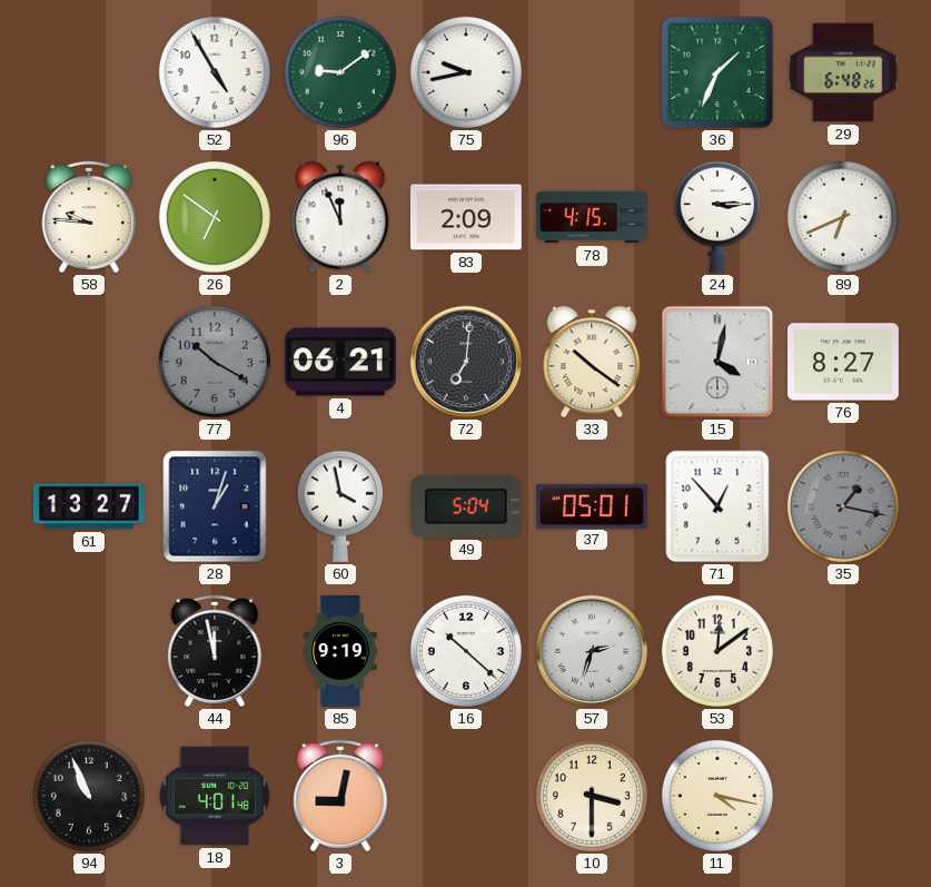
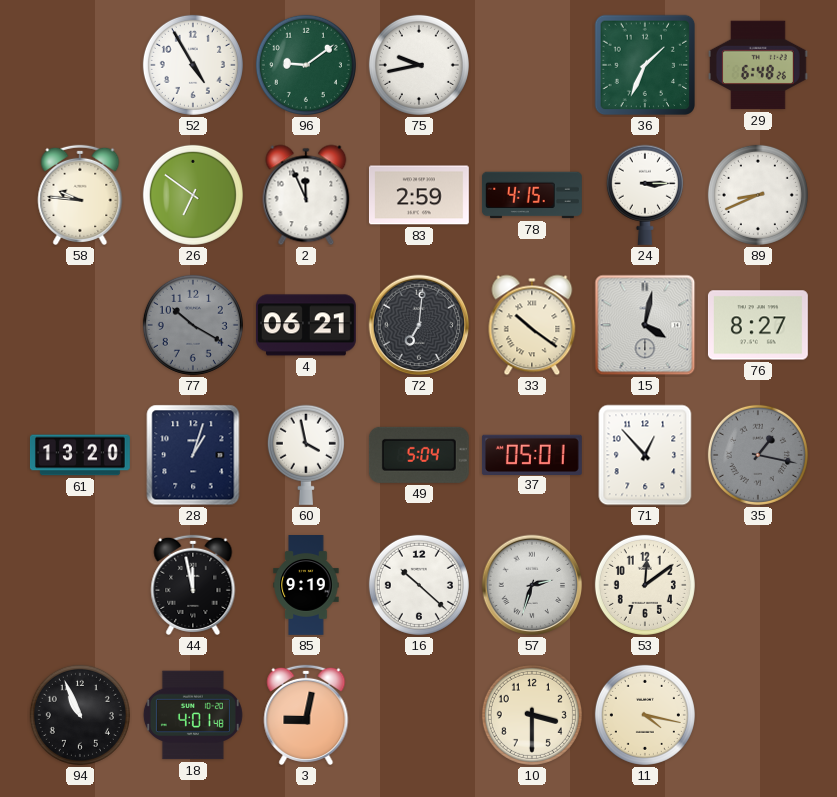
83: 2:09 -> 2:59
89: 6:41 -> 8:41
61: 13:27 -> 13:20
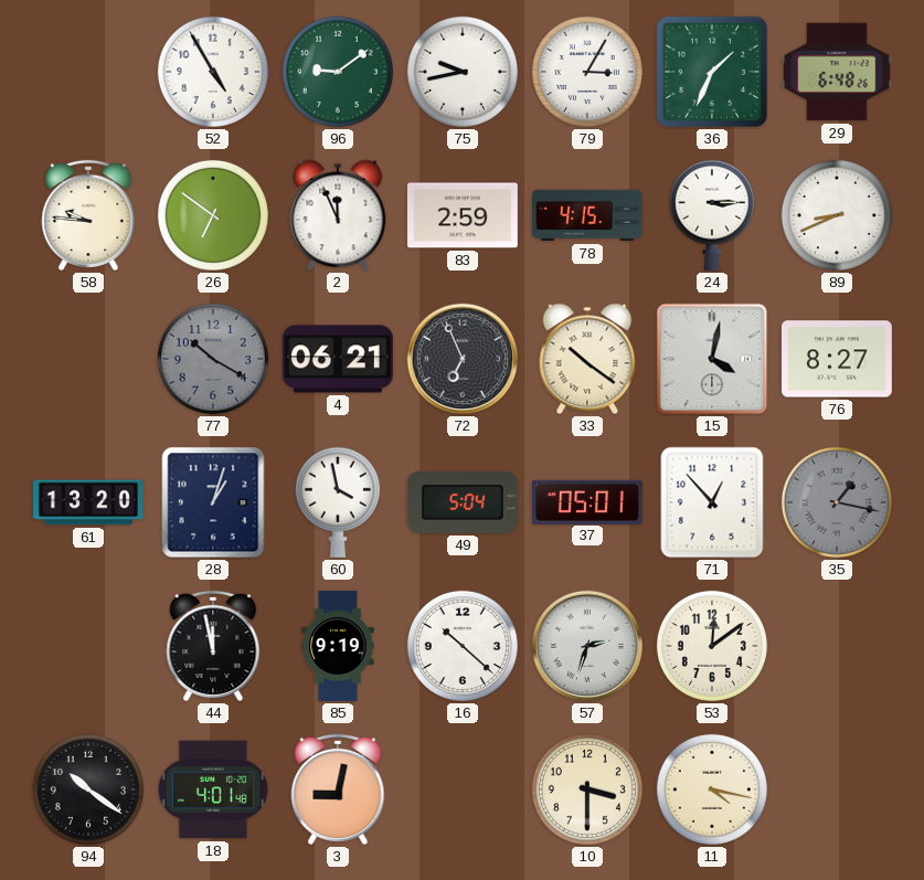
79: none -> 3:05
72: 7:01 -> 6:56
94: 10:56 -> 10:21
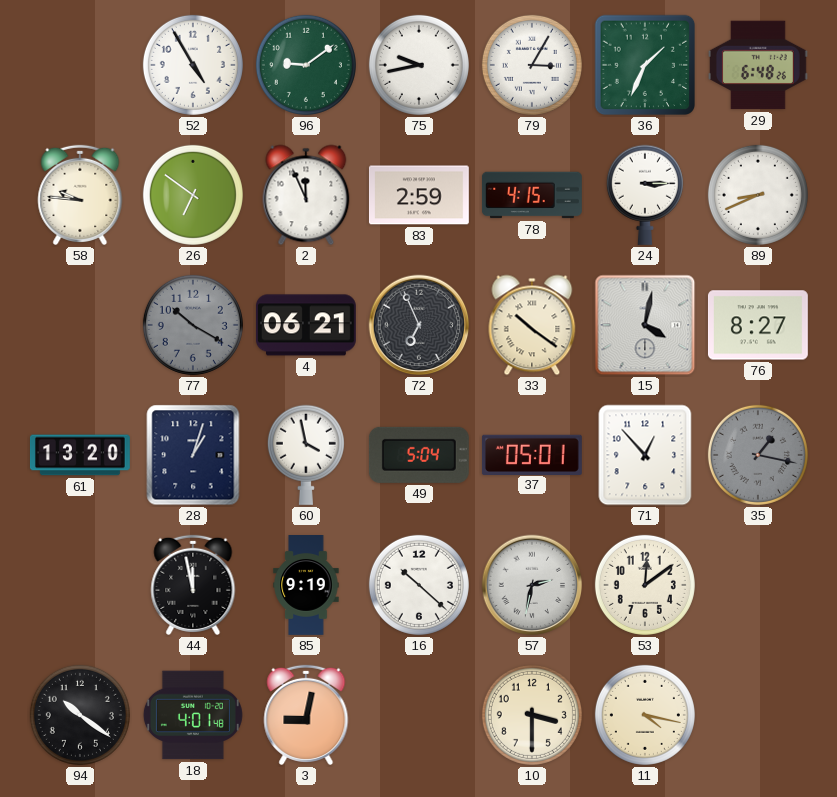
57: 2:33 -> 2:32
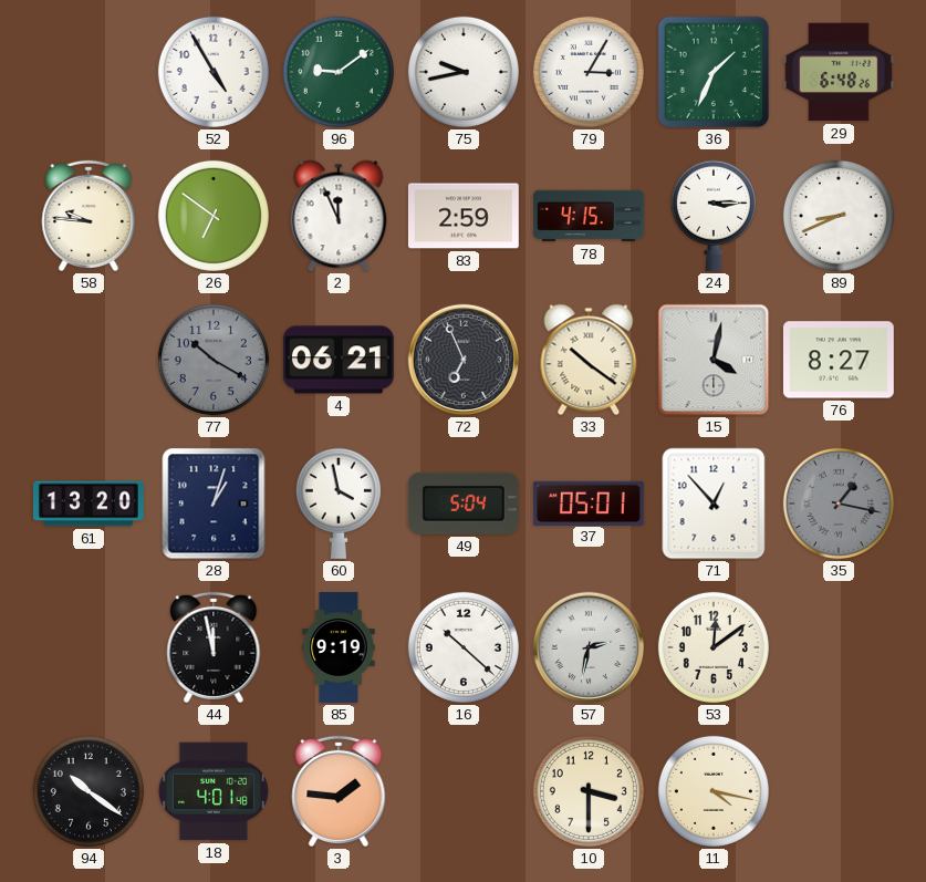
3: 9:02 -> 1:46
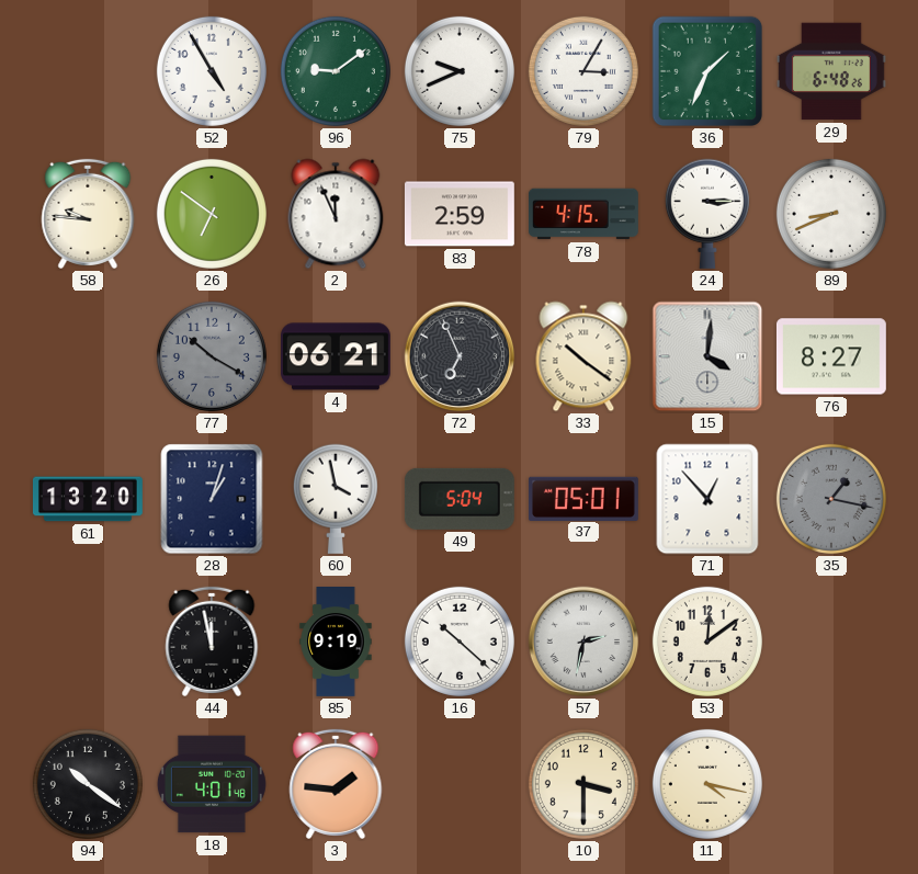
75: 9:43 -> 9:41
15: 4:02 -> 4:01
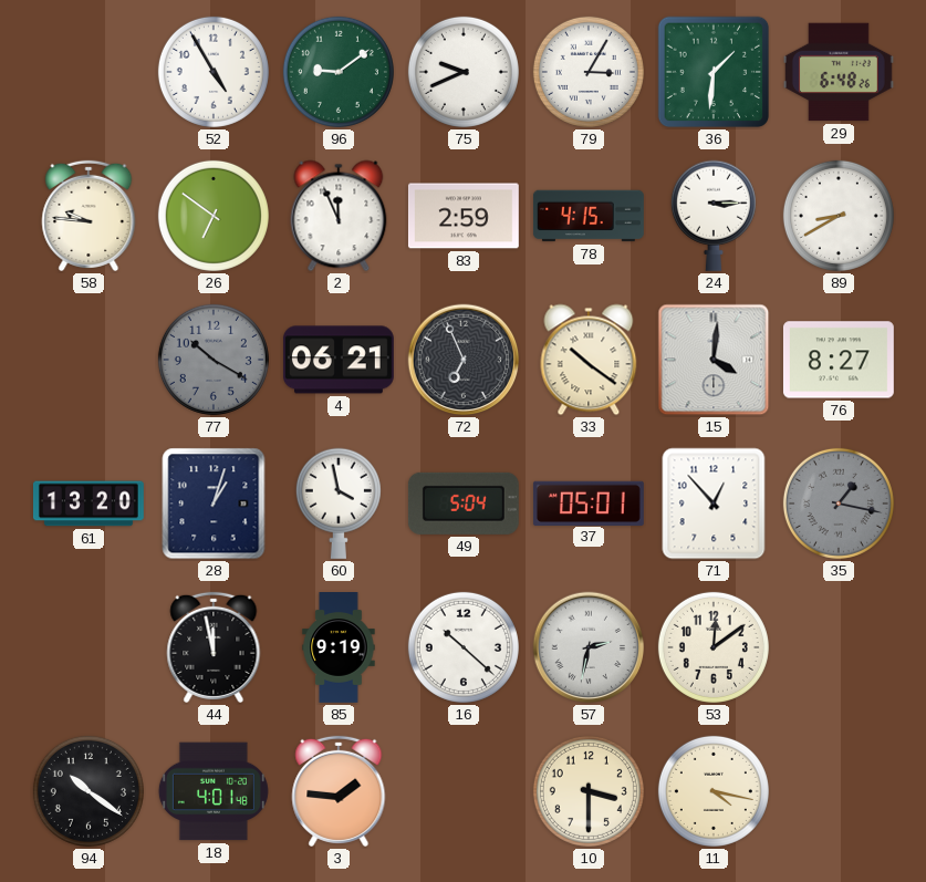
36: 1:34 -> 1:31
89: 8:41 -> 8:40
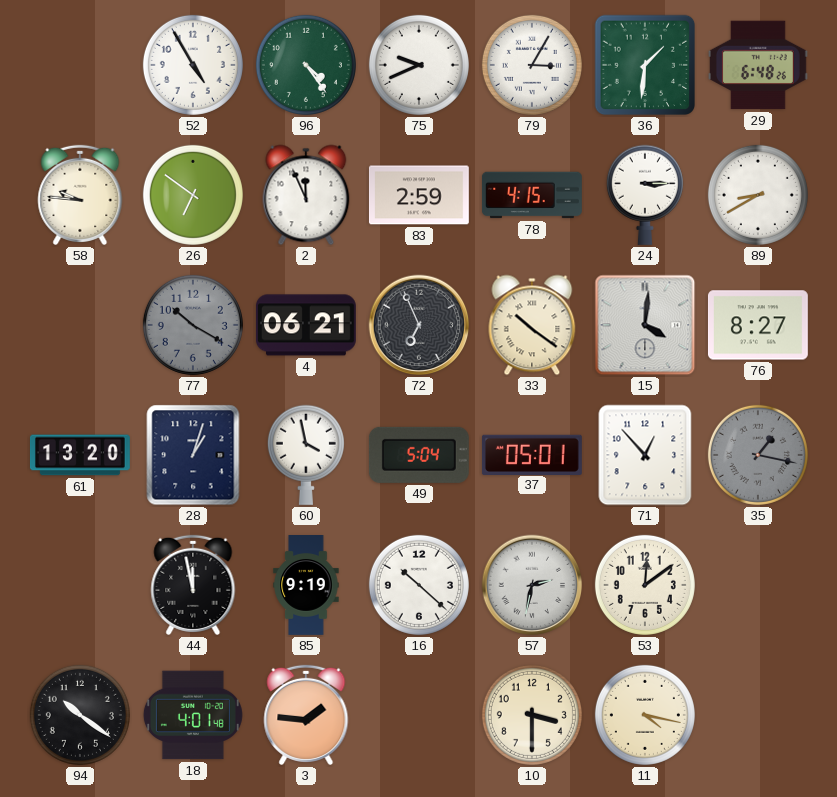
96: 9:09 -> 4:24
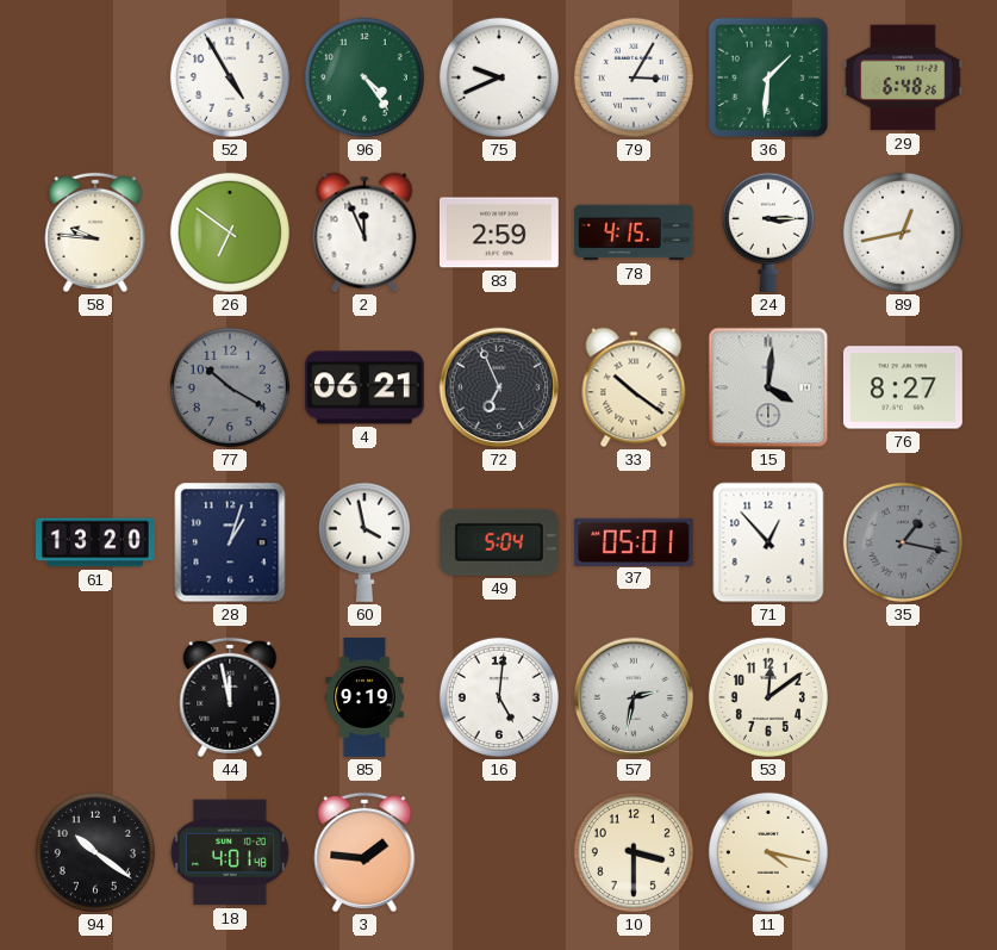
89: 8:40 -> 12:43
16: 10:22 -> 5:01
